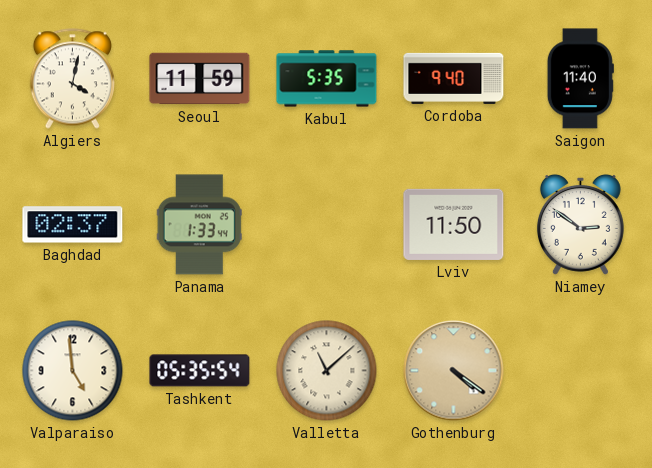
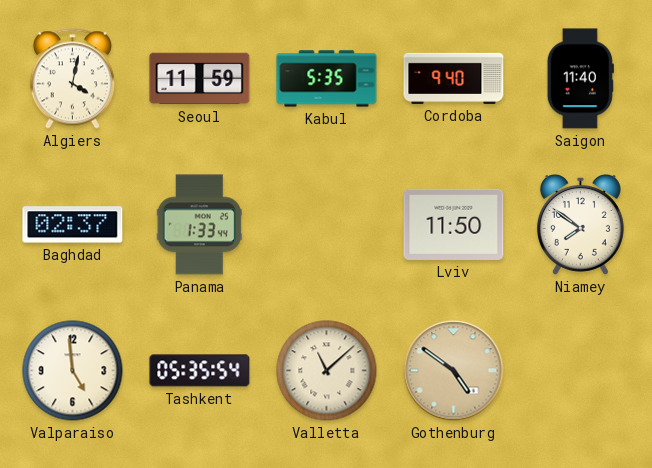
Niamey: 2:51 -> 7:51
Gothenburg: 4:21 -> 4:51
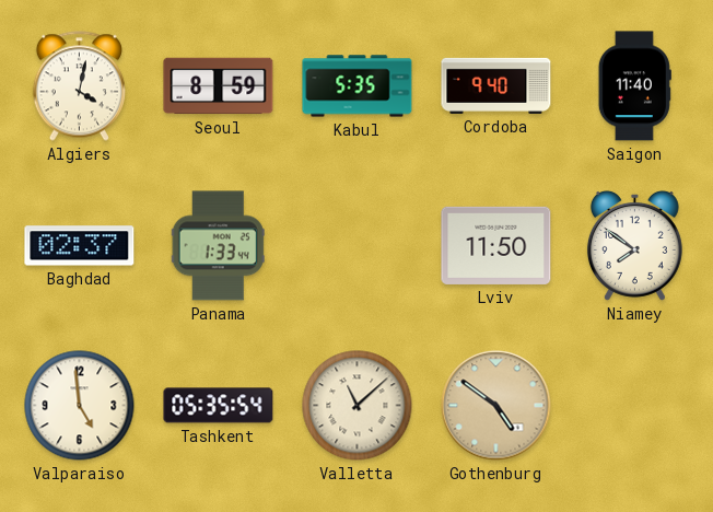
Seoul: 11:59 -> 8:59
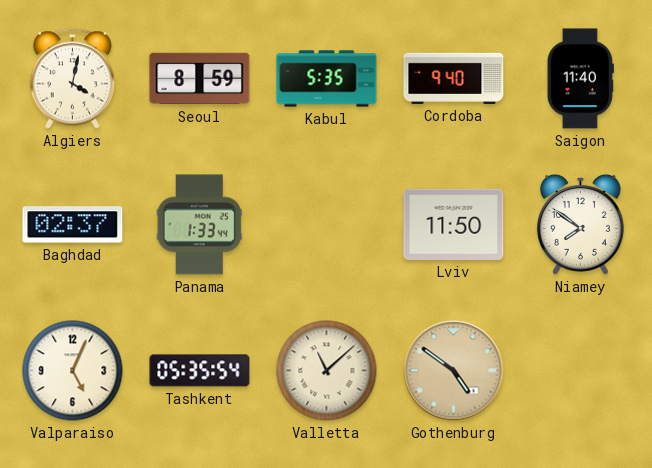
Valparaiso: 4:59 -> 5:04
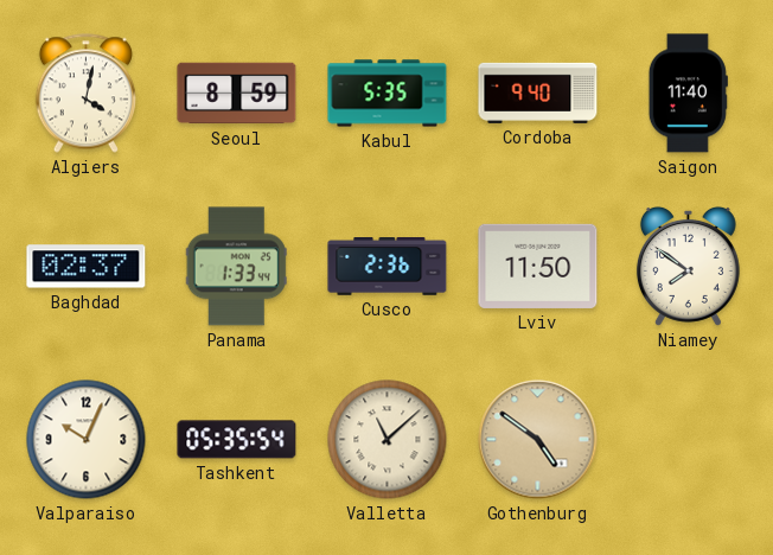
Cusco: none -> 2:36
Valparaiso: 5:04 -> 10:04
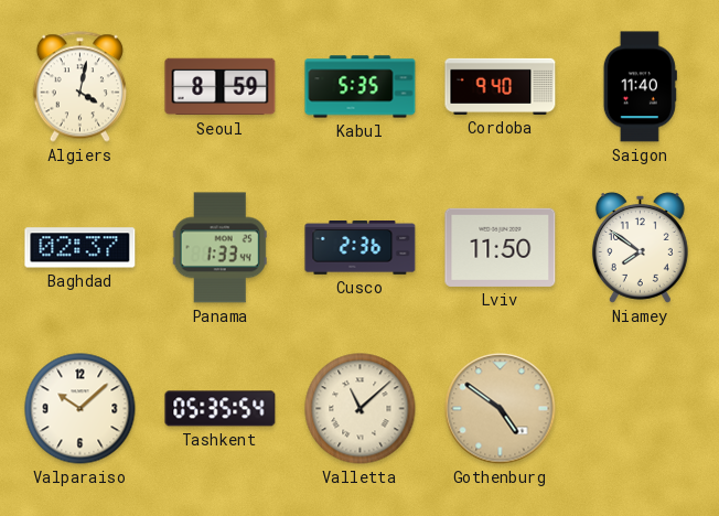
Valparaiso: 10:04 -> 10:08
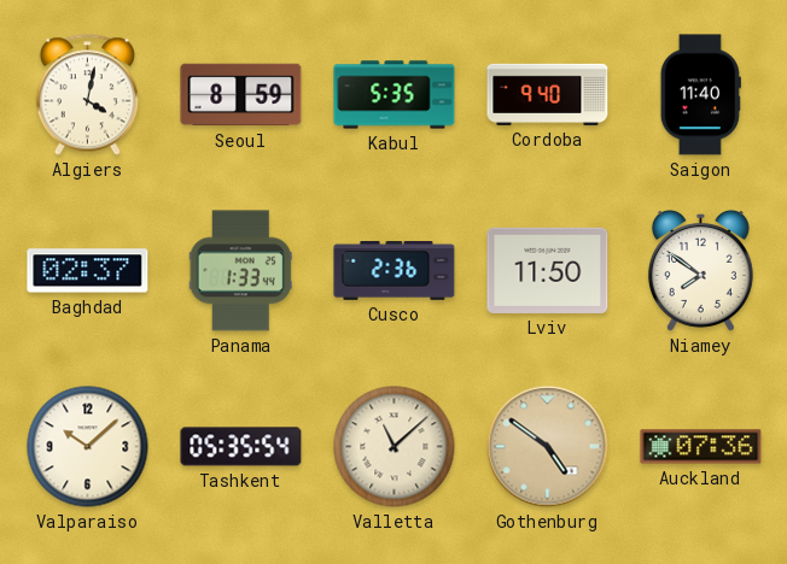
Auckland: none -> 07:36
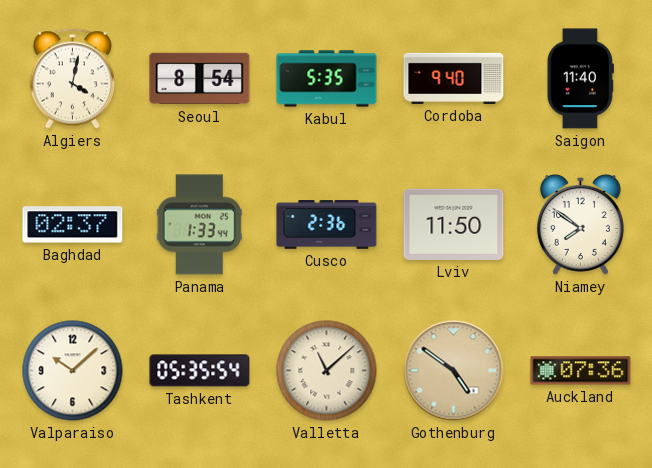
Seoul: 8:59 -> 8:54
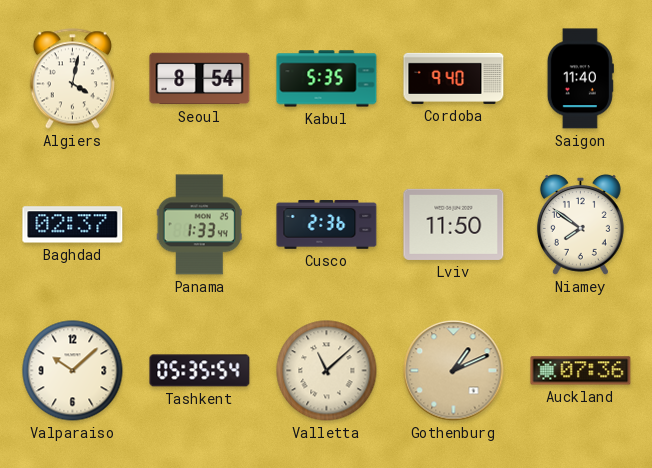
Gothenburg: 4:51 -> 1:11
